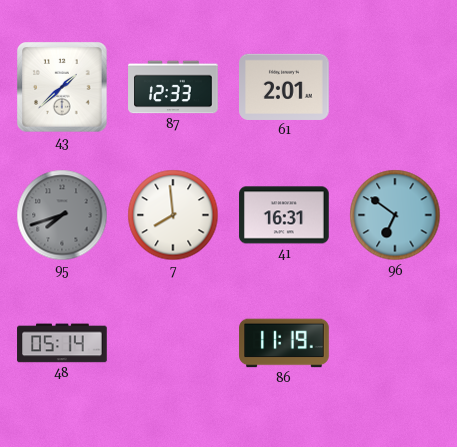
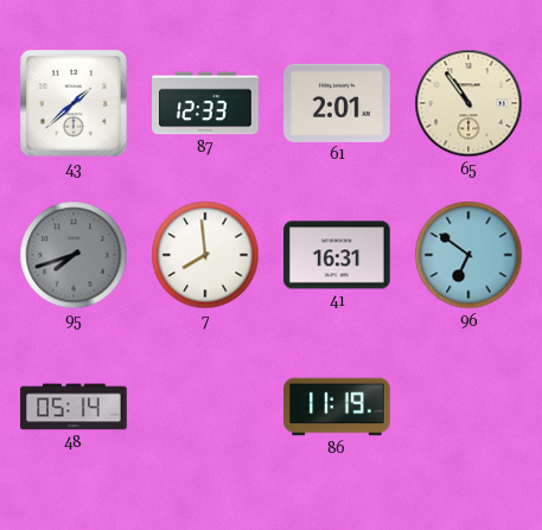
65: none -> 10:54
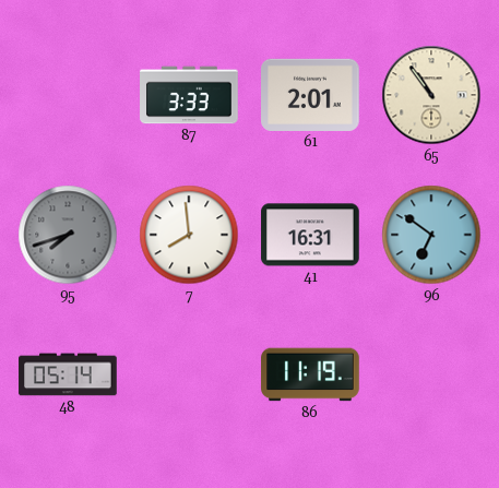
43: 1:38 -> none
87: 12:33 -> 3:33
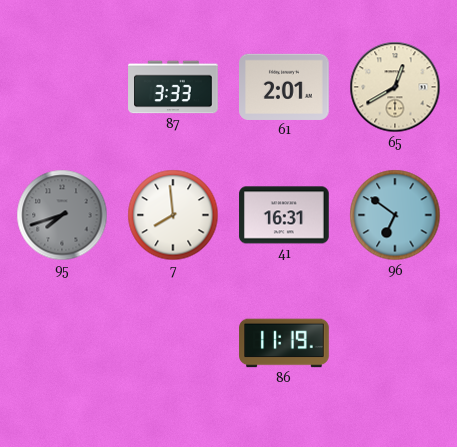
65: 10:54 -> 12:40
48: 05:14 -> none
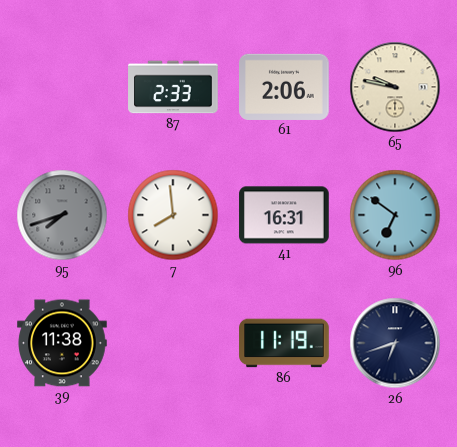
87: 3:33 -> 2:33
61: 2:01 -> 2:06
65: 12:40 -> 9:47
39: none -> 11:38
26: none -> 6:42
